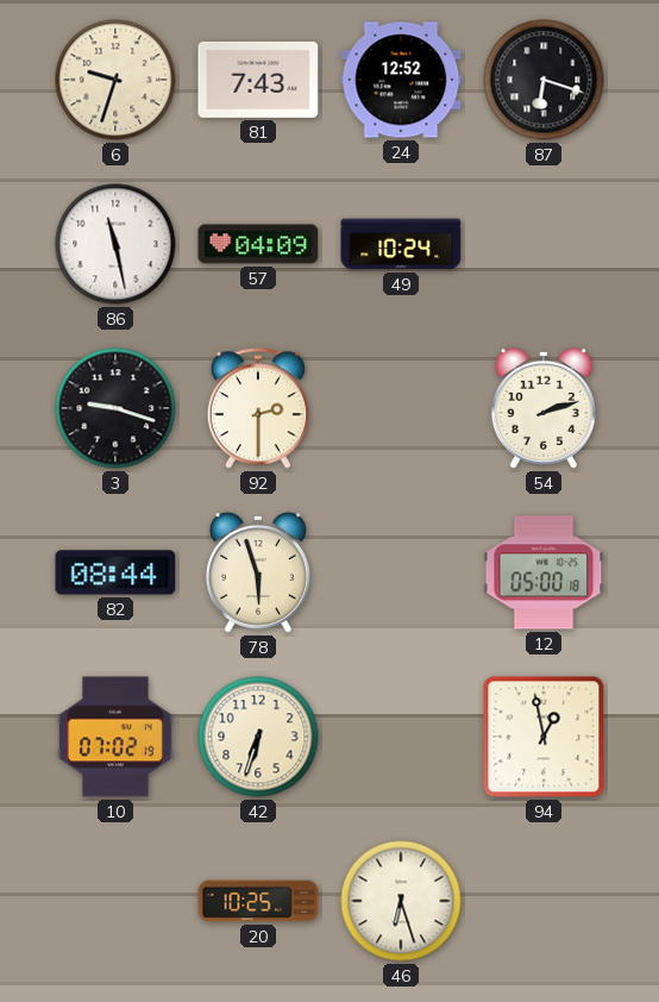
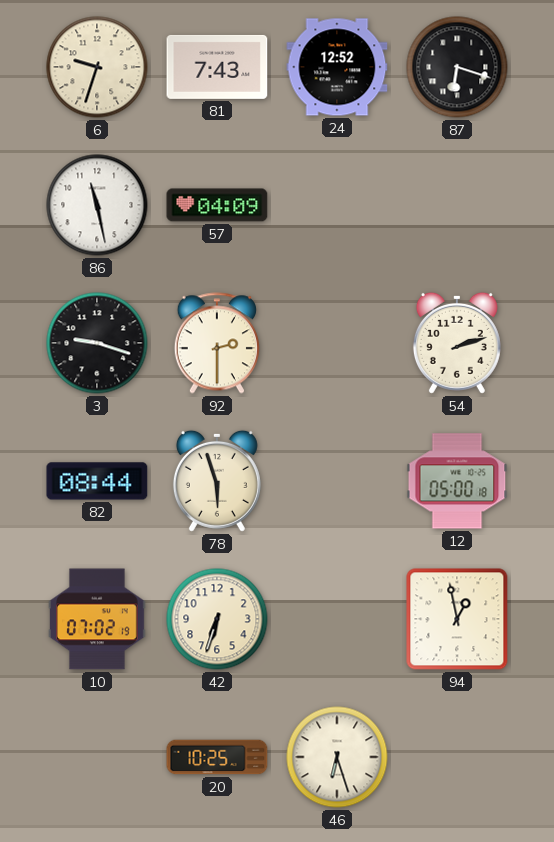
49: 10:24 -> none
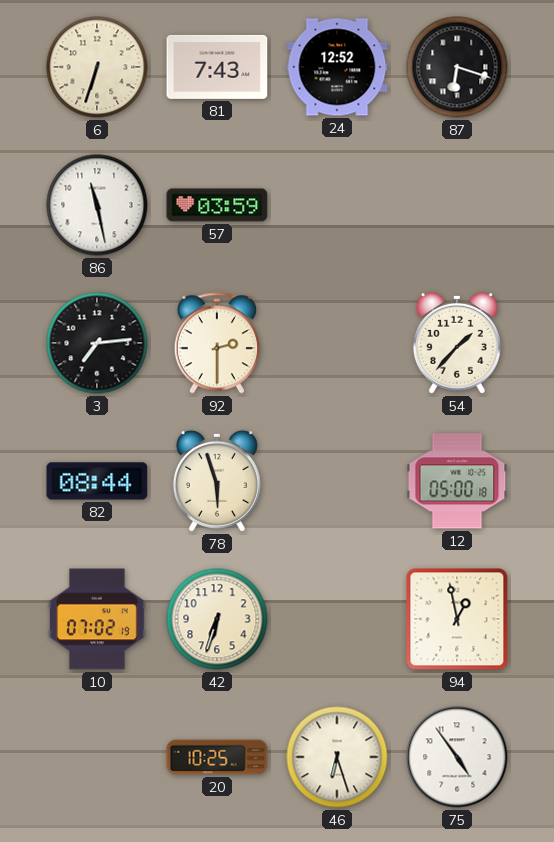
6: 9:33 -> 6:33
57: 04:09 -> 03:59
3: 9:18 -> 7:14
54: 2:12 -> 1:37
75: none -> 4:54
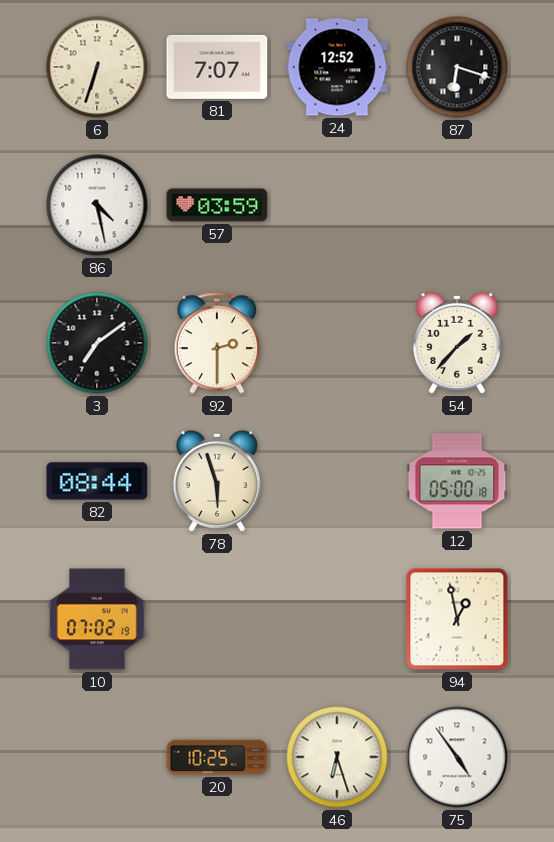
81: 7:43 -> 7:07
86: 11:28 -> 4:28
3: 7:14 -> 7:09
42: 6:33 -> none
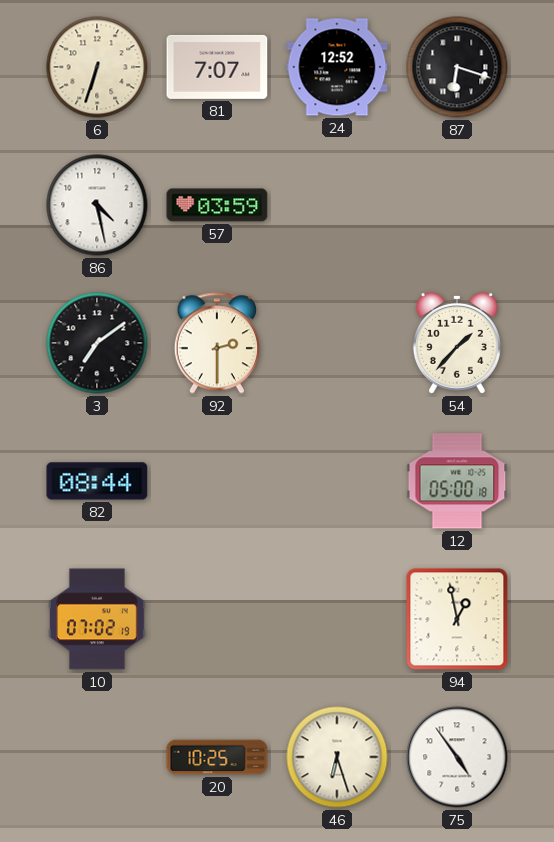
78: 5:57 -> none
